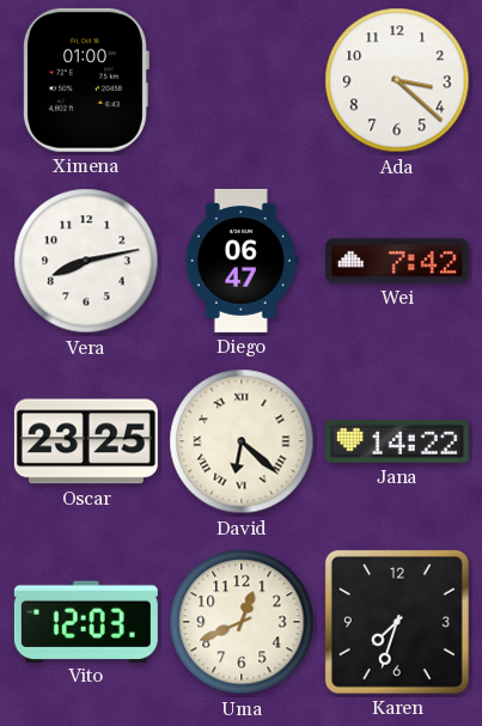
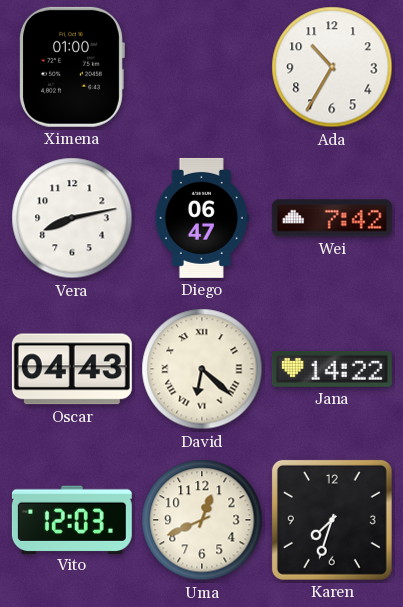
Ada: 3:22 -> 10:35
Oscar: 23:25 -> 04:43
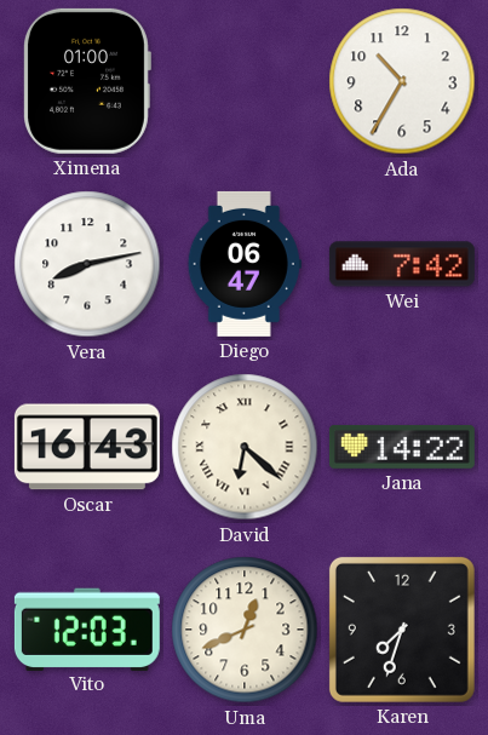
Oscar: 04:43 -> 16:43
